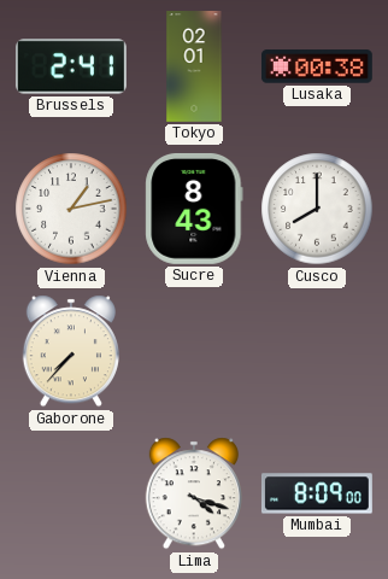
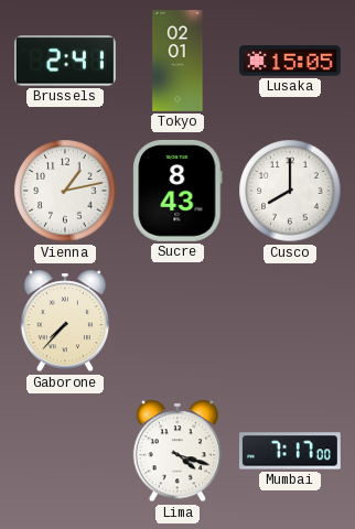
Lusaka: 00:38 -> 15:05
Mumbai: 8:09 -> 7:17
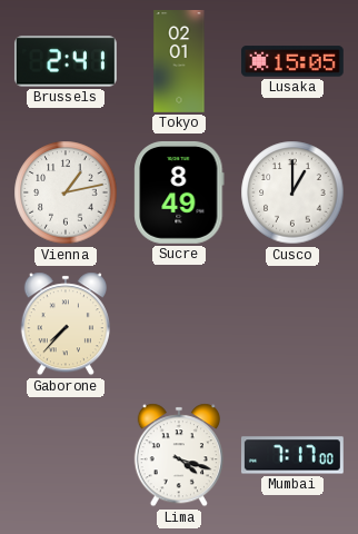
Sucre: 8:43 -> 8:49
Cusco: 8:00 -> 1:00
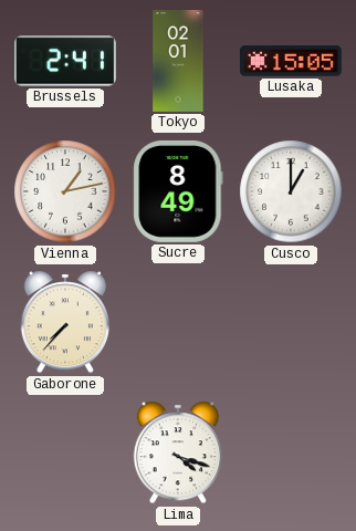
Mumbai: 7:17 -> none
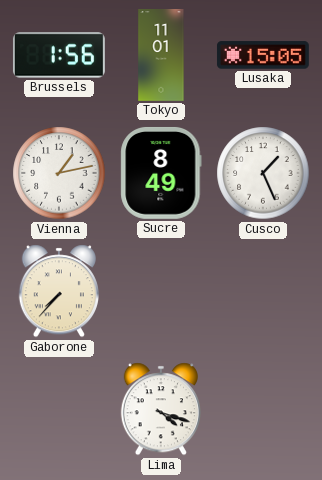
Brussels: 2:41 -> 1:56
Tokyo: 02:01 -> 11:01
Cusco: 1:00 -> 1:26
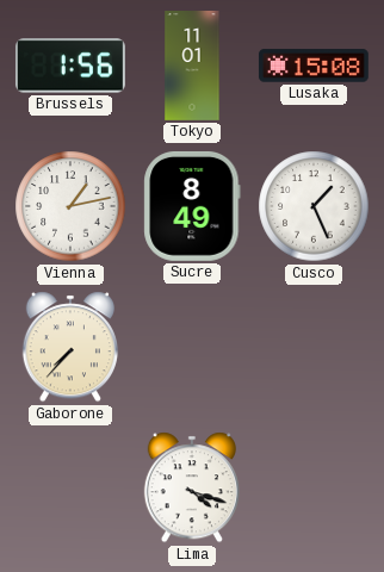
Lusaka: 15:05 -> 15:08
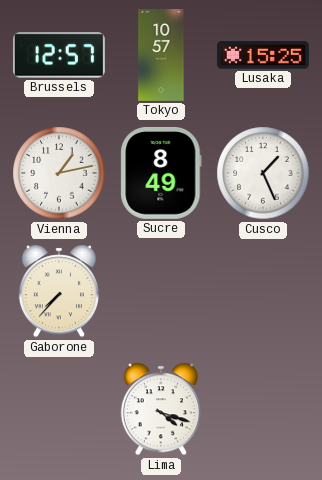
Brussels: 1:56 -> 12:57
Tokyo: 11:01 -> 10:57
Lusaka: 15:08 -> 15:25
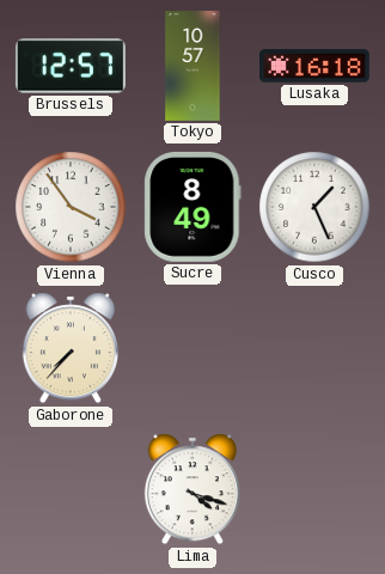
Lusaka: 15:25 -> 16:18
Vienna: 1:13 -> 3:54
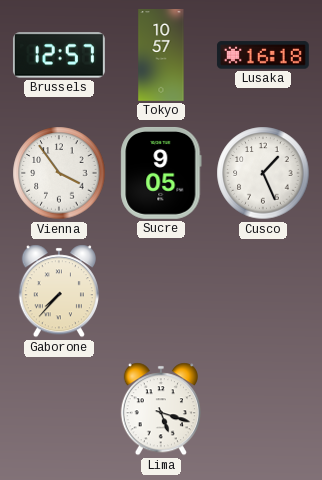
Sucre: 8:49 -> 9:05
Lima: 4:18 -> 5:18
